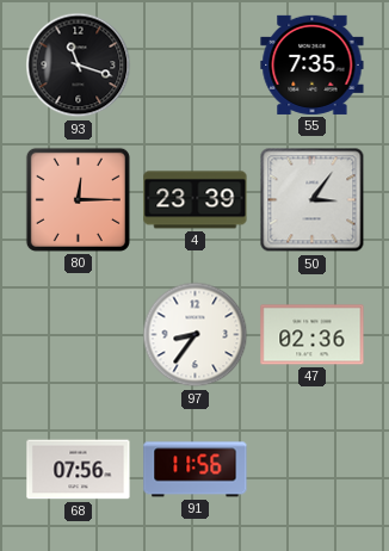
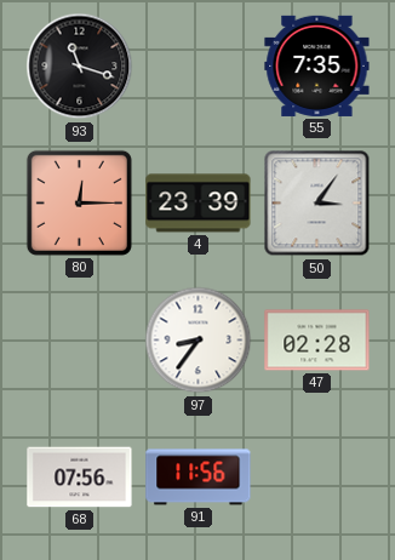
47: 02:36 -> 02:28
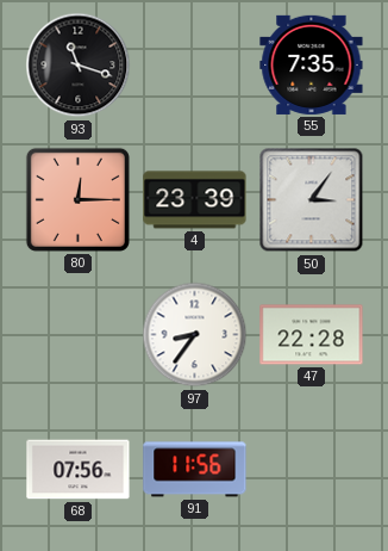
47: 02:28 -> 22:28
